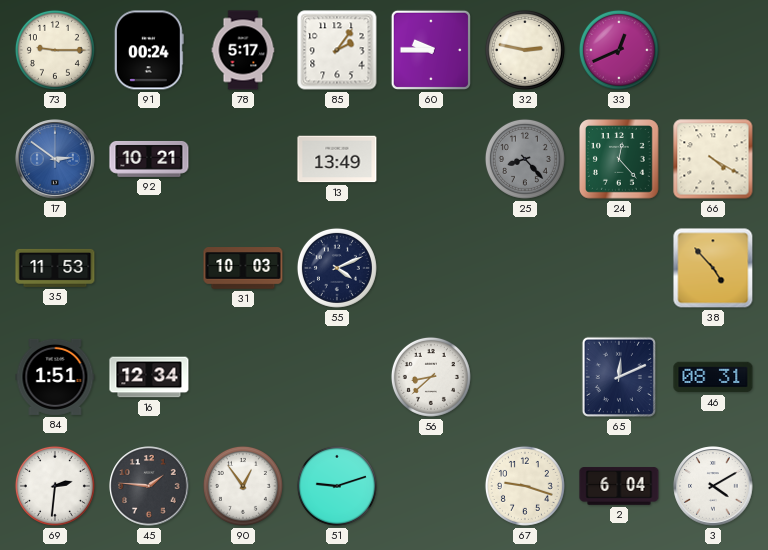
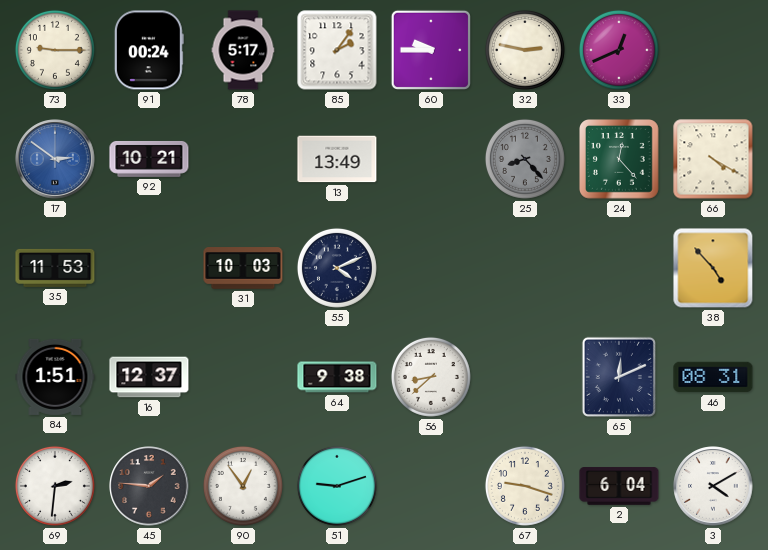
16: 12:34 -> 12:37
64: none -> 9:38
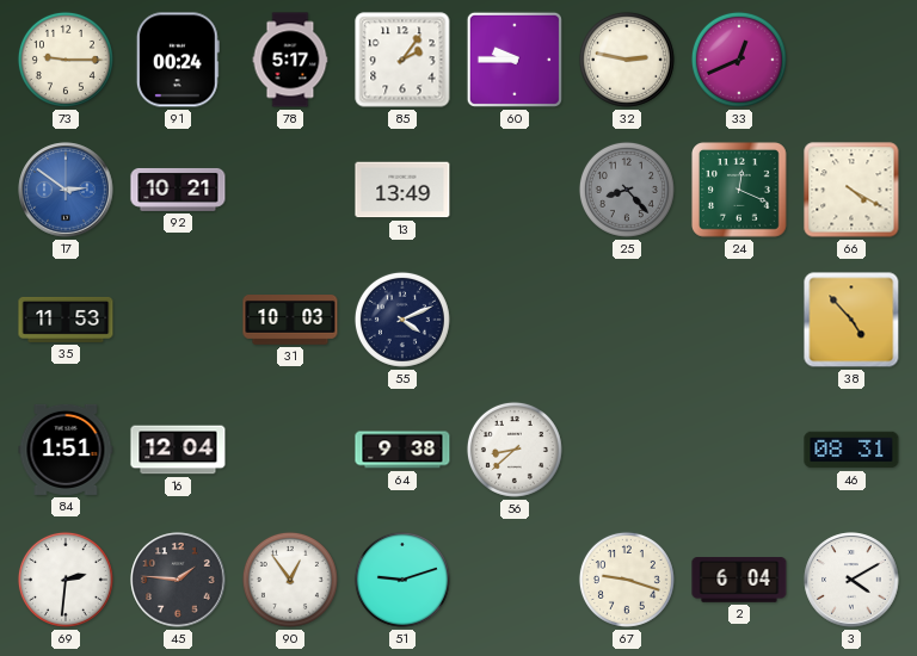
24: 12:23 -> 12:19
16: 12:37 -> 12:04
65: 12:11 -> none
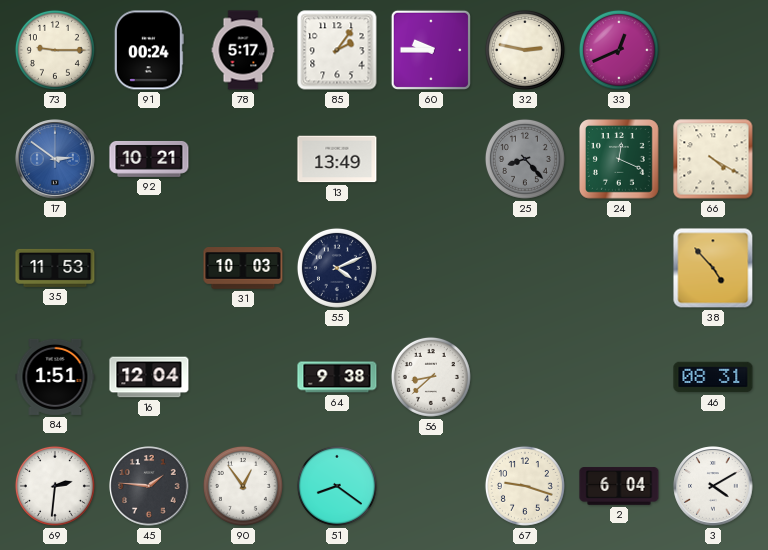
51: 9:12 -> 8:21
